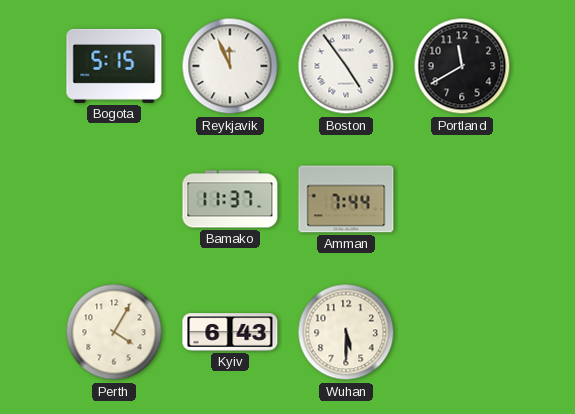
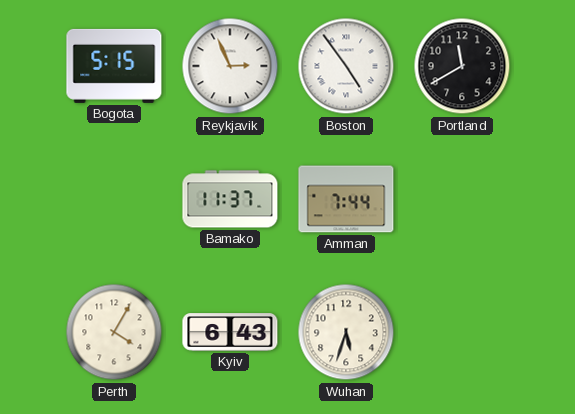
Reykjavik: 11:56 -> 2:56
Wuhan: 5:30 -> 5:33
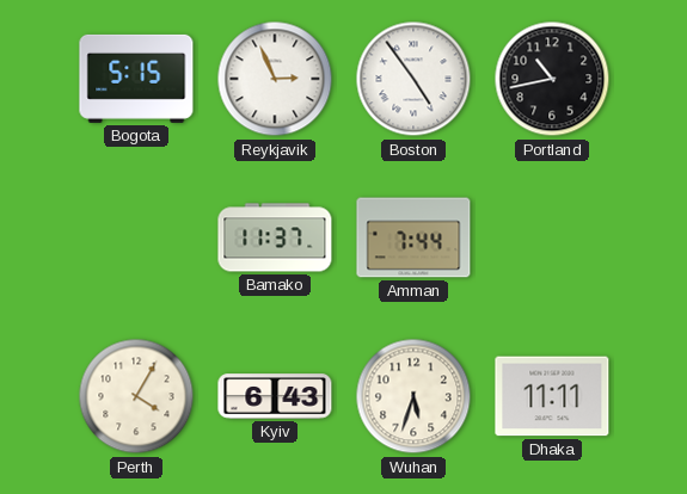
Portland: 11:40 -> 10:43
Dhaka: none -> 11:11
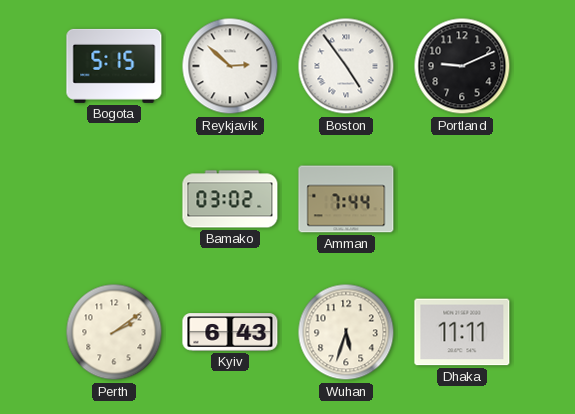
Reykjavik: 2:56 -> 2:52
Portland: 10:43 -> 9:11
Bamako: 11:37 -> 03:02
Perth: 4:05 -> 2:09
